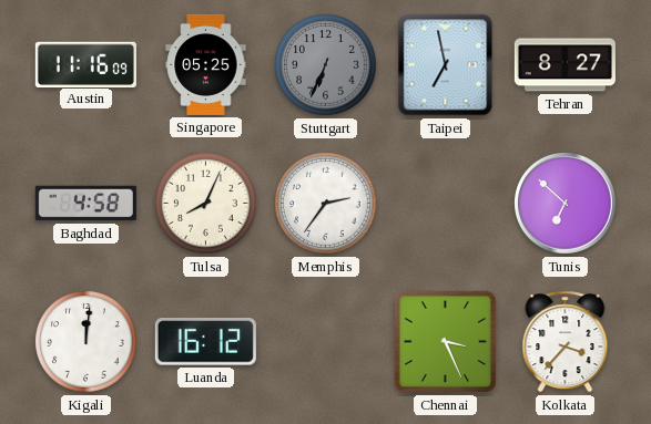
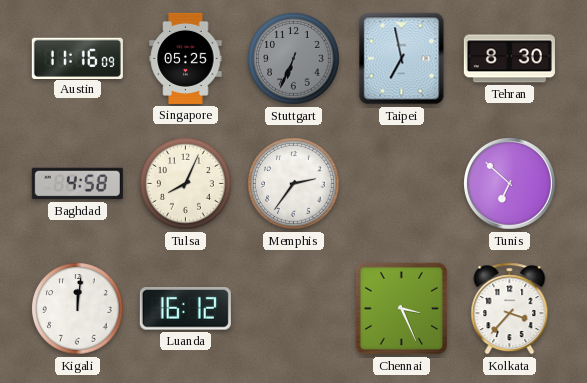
Tehran: 8:27 -> 8:30
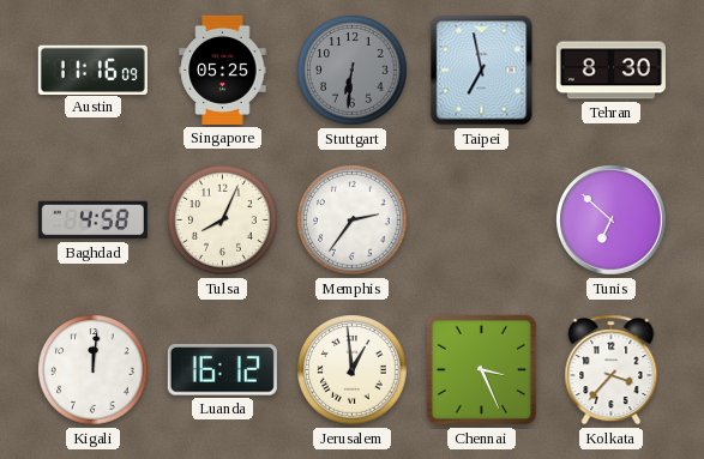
Stuttgart: 6:34 -> 6:31
Jerusalem: none -> 12:59
